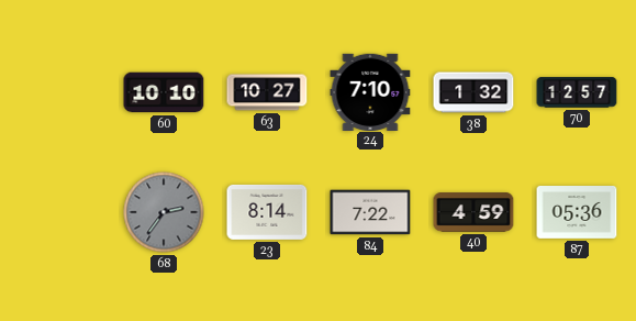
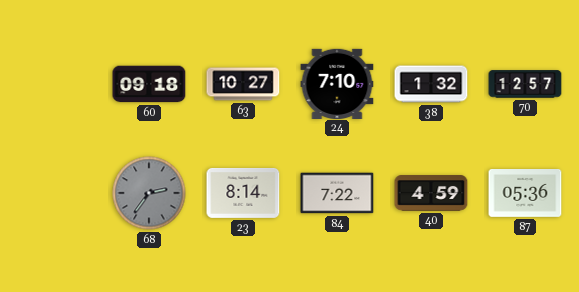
60: 10:10 -> 09:18
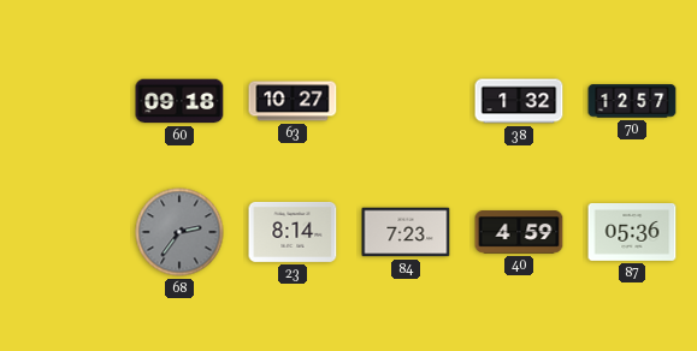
24: 7:10 -> none
84: 7:22 -> 7:23
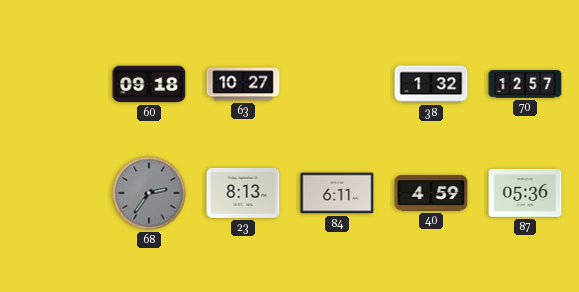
23: 8:14 -> 8:13
84: 7:23 -> 6:11
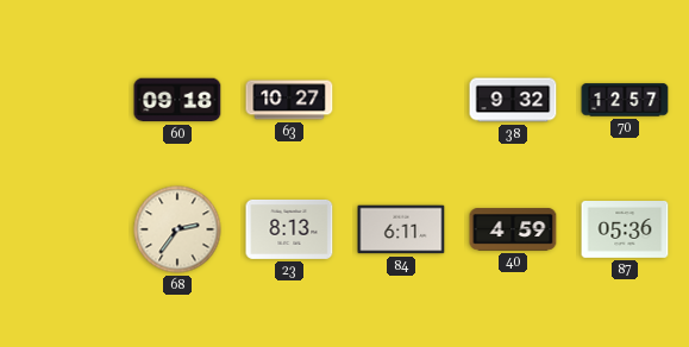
38: 1:32 -> 9:32
68 dial: grey -> cream
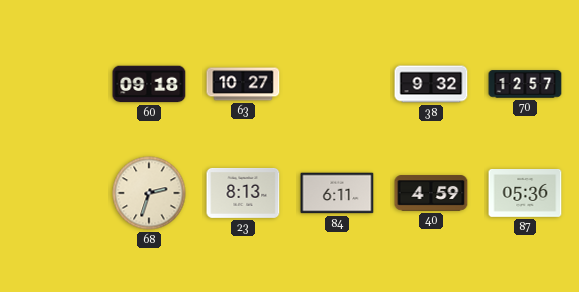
68: 2:36 -> 2:33
